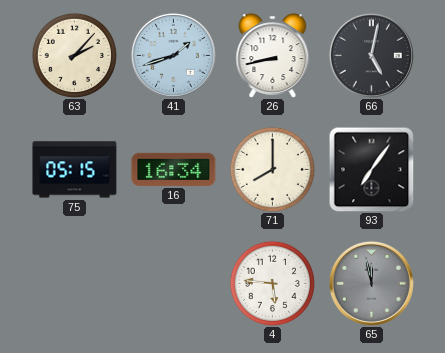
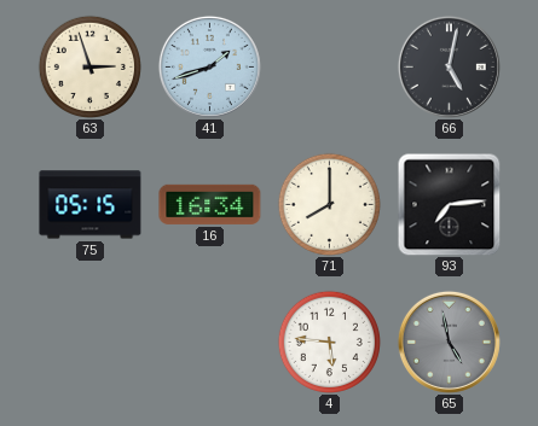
63: 2:07 -> 2:57
26: 8:43 -> none
93: 7:06 -> 7:14
65: 11:58 -> 4:58
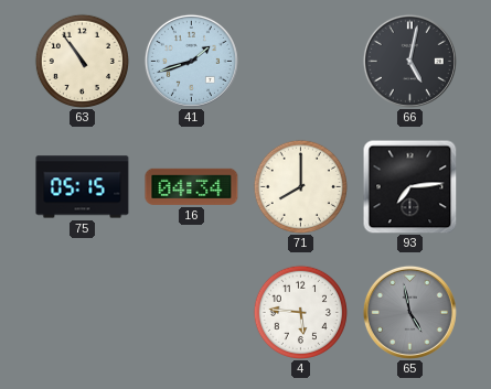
63: 2:57 -> 10:54
16: 16:34 -> 04:34
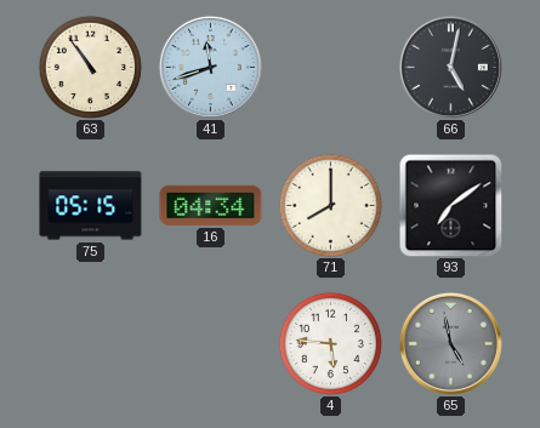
41: 1:42 -> 11:42
93: 7:14 -> 7:09
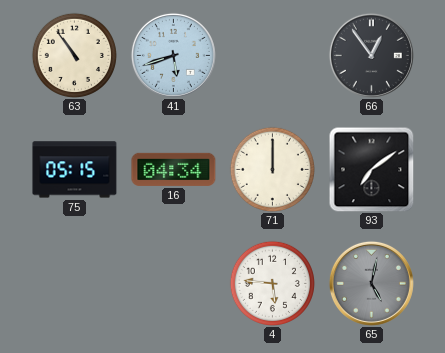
41: 11:42 -> 5:42
66: 5:02 -> 12:54
71: 8:00 -> 12:00
65: 4:58 -> 5:02
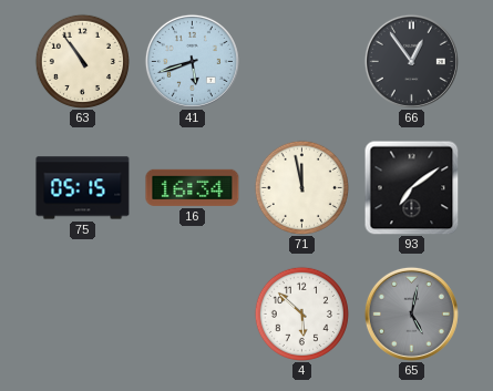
16: 04:34 -> 16:34
71: 12:00 -> 11:58
4: 5:46 -> 5:52
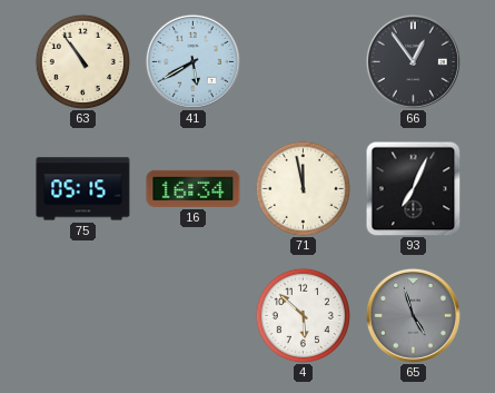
41: 5:42 -> 5:40
93: 7:09 -> 7:04
65: 5:02 -> 4:57
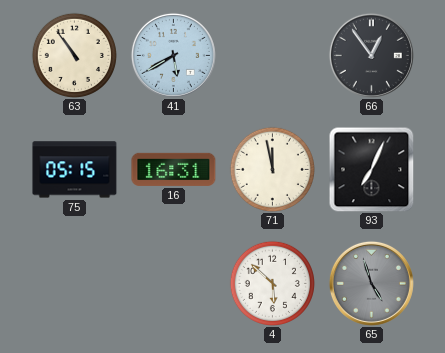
16: 16:34 -> 16:31
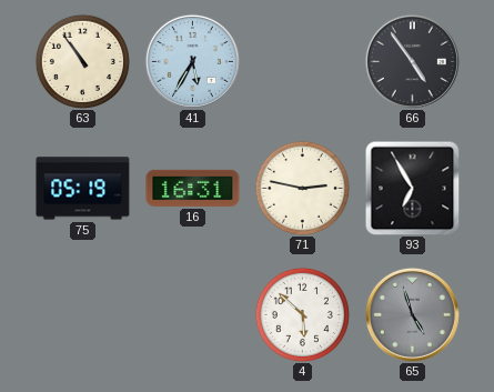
41: 5:40 -> 5:35
66: 12:54 -> 4:54
75: 05:15 -> 05:19
71: 11:58 -> 2:47
93: 7:04 -> 6:55
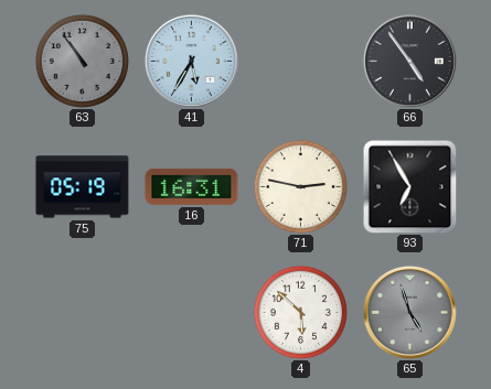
63 dial: cream -> grey
